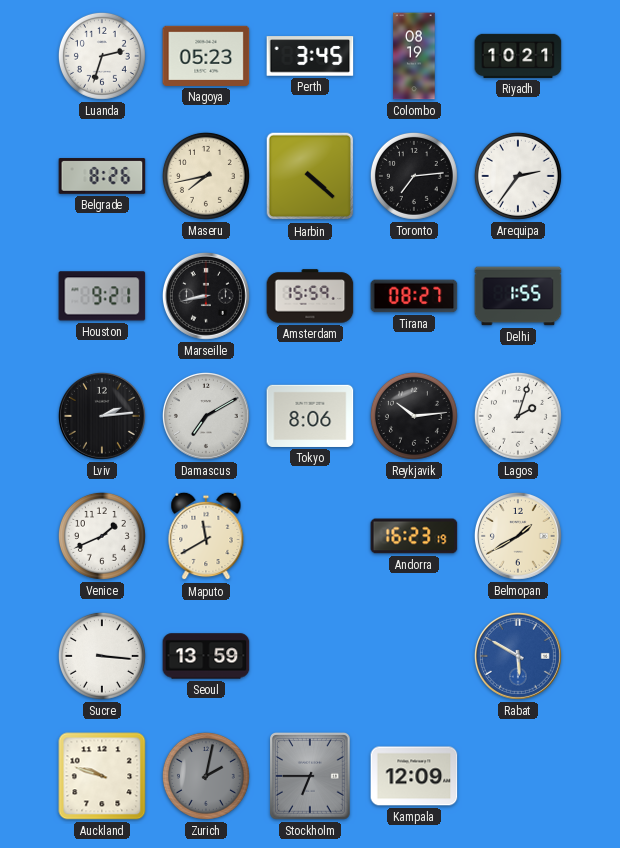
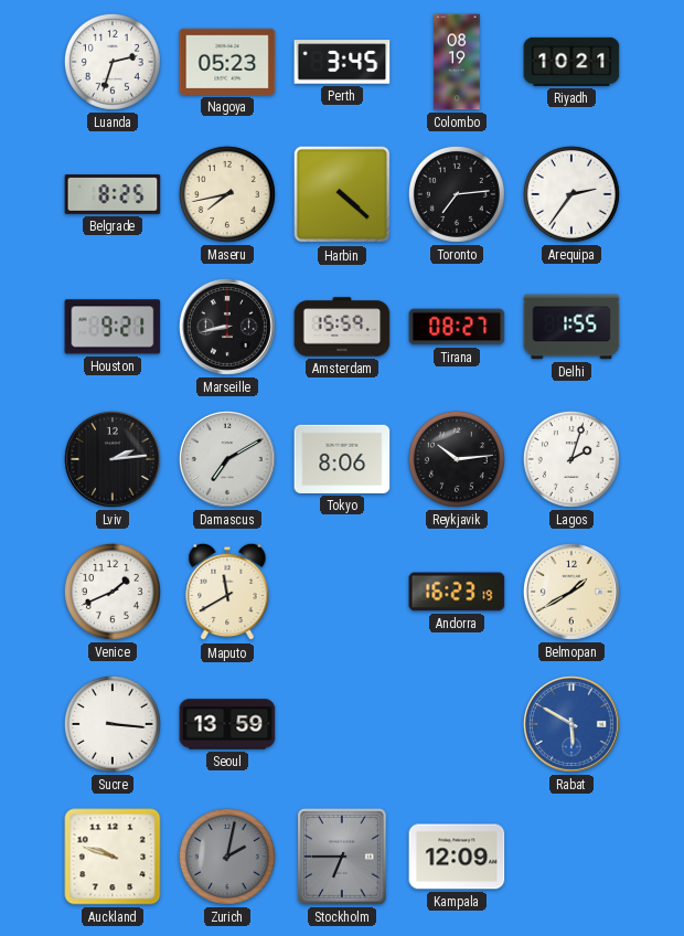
Belgrade: 8:26 -> 8:25
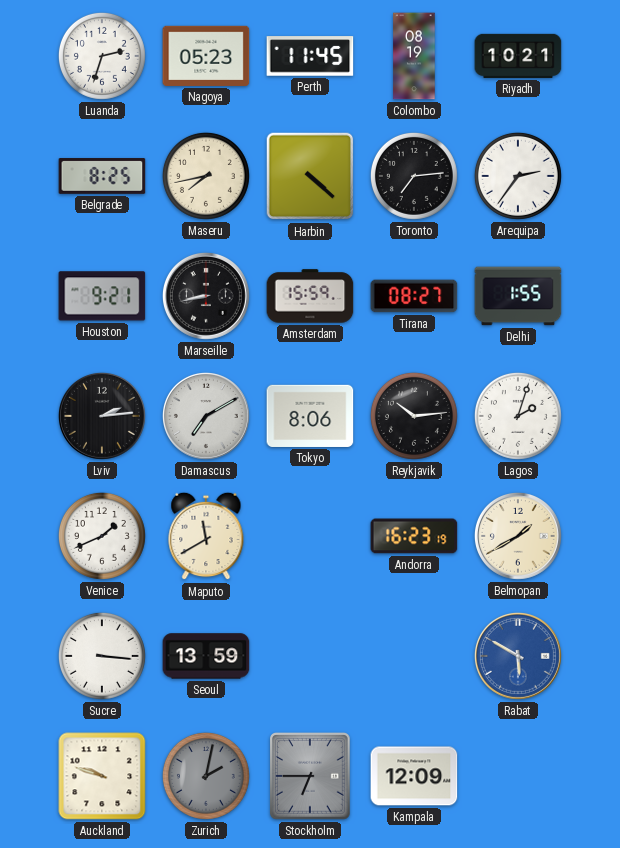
Perth: 3:45 -> 11:45
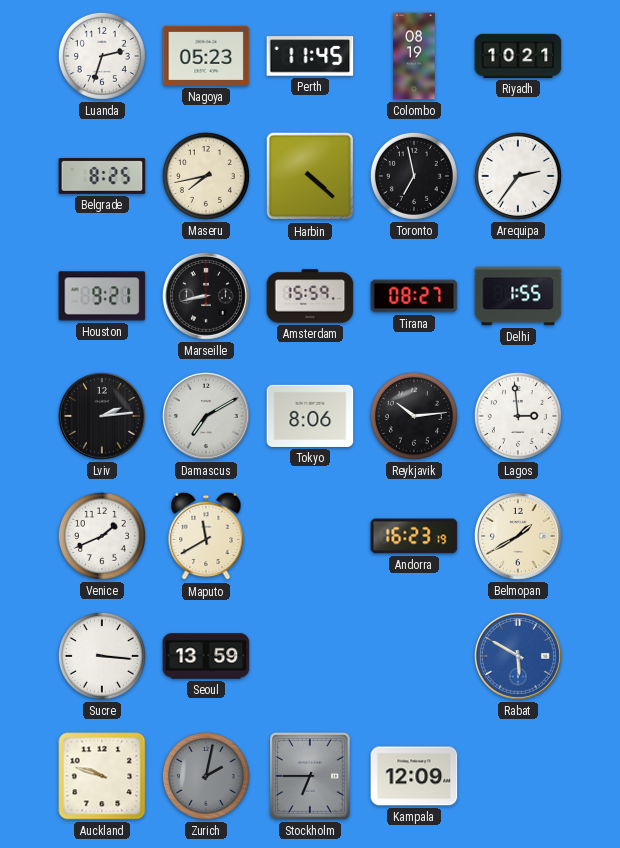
Toronto: 7:14 -> 6:58
Lagos: 2:03 -> 2:59
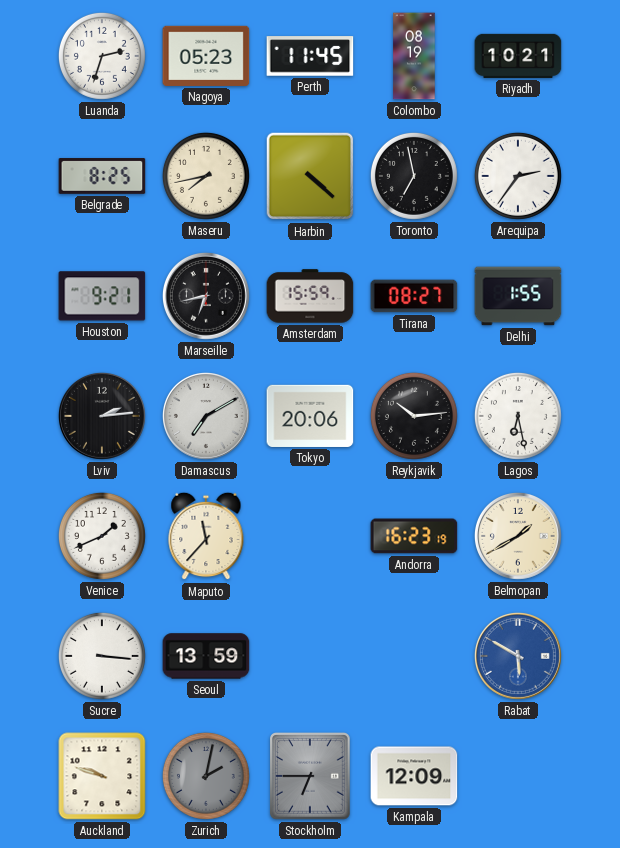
Marseille: 8:43 -> 6:43
Tokyo: 8:06 -> 20:06
Lagos: 2:59 -> 6:28
Maputo: 11:40 -> 11:37
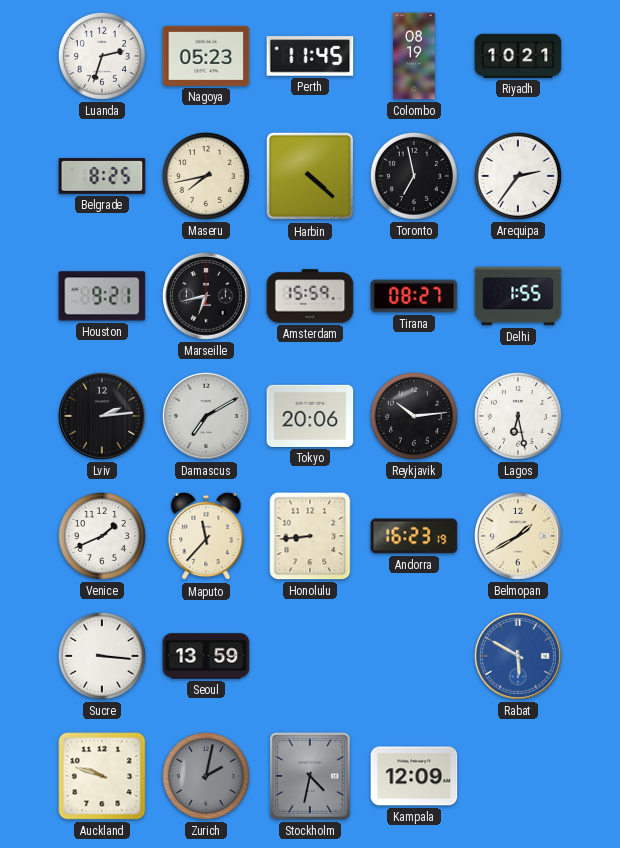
Honolulu: none -> 8:44
Stockholm: 6:45 -> 4:32
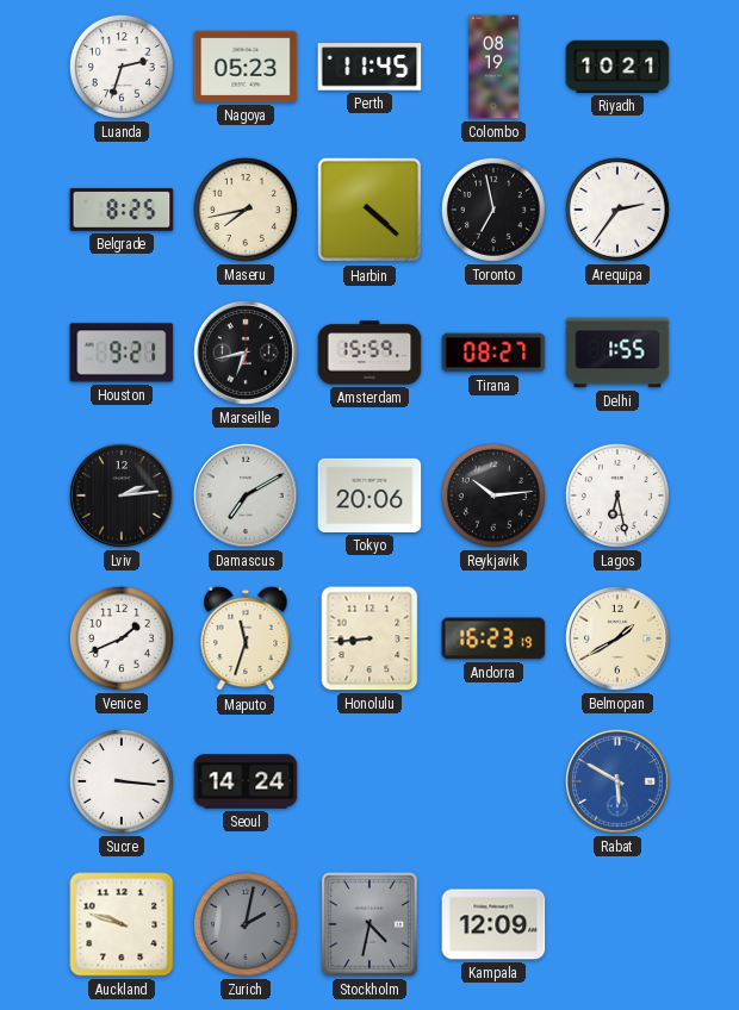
Maputo: 11:37 -> 11:33
Seoul: 13:59 -> 14:24
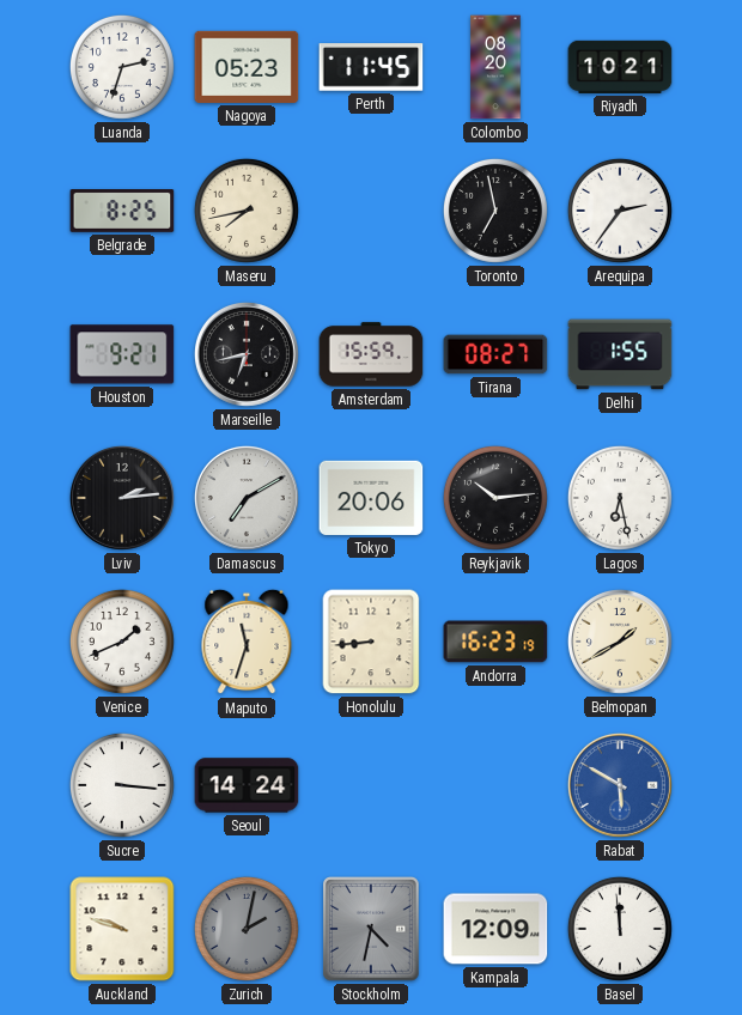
Colombo: 08:19 -> 08:20
Harbin: 4:22 -> none
Basel: none -> 11:59
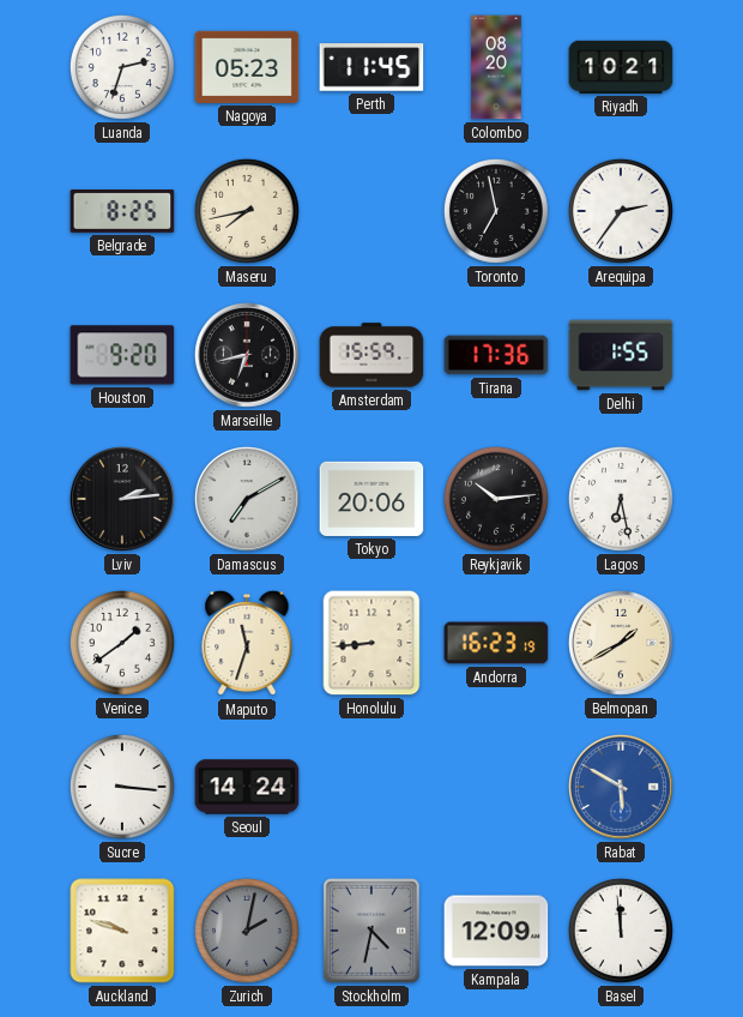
Houston: 9:21 -> 9:20
Tirana: 08:27 -> 17:36
Venice: 1:41 -> 1:39
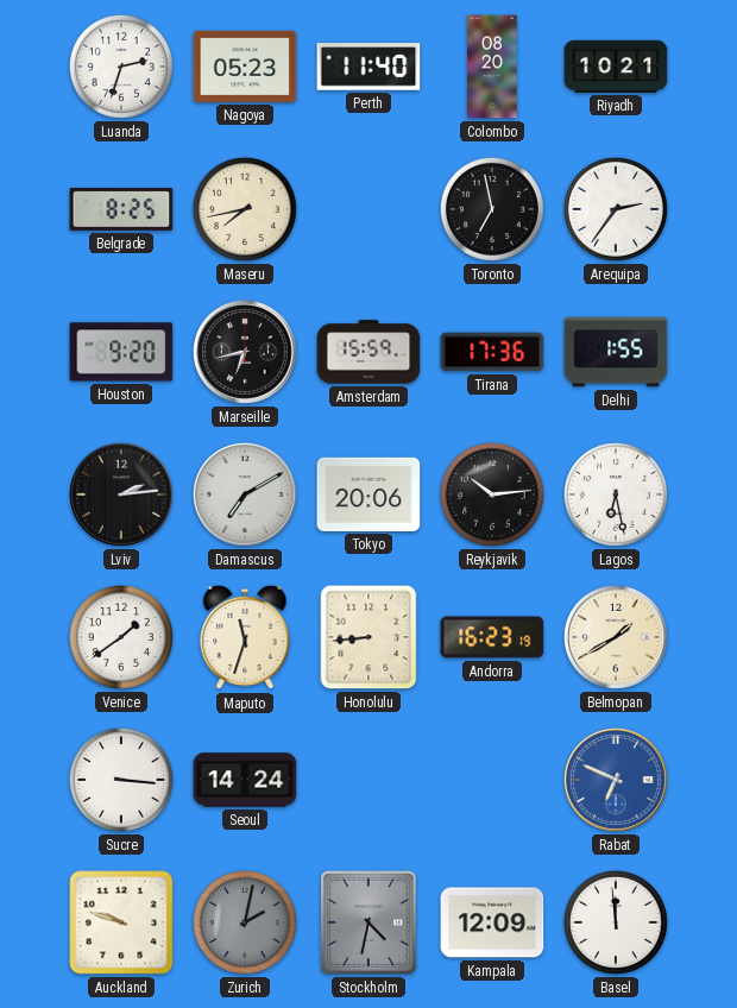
Perth: 11:45 -> 11:40
Rabat: 5:50 -> 6:49
